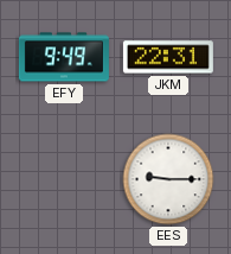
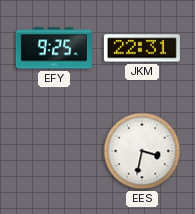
EFY: 9:49 -> 9:25
EES: 9:15 -> 3:32
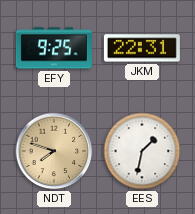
NDT: none -> 7:48
EES: 3:32 -> 1:32
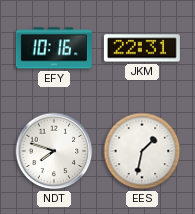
EFY: 9:25 -> 10:16
NDT dial: champagne -> white
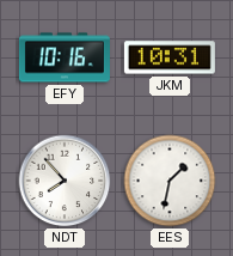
JKM: 22:31 -> 10:31
NDT: 7:48 -> 7:53
